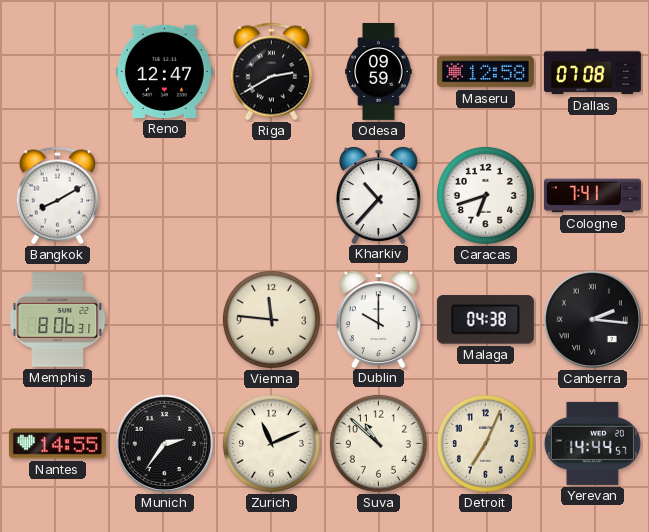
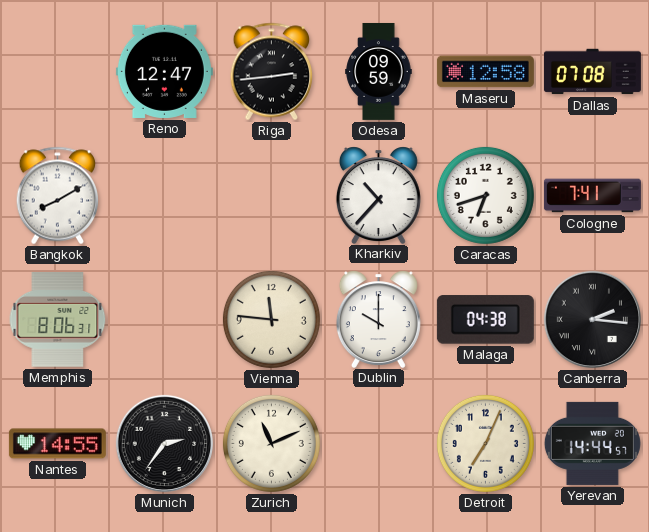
Riga: 2:40 -> 2:44
Suva: 10:52 -> none
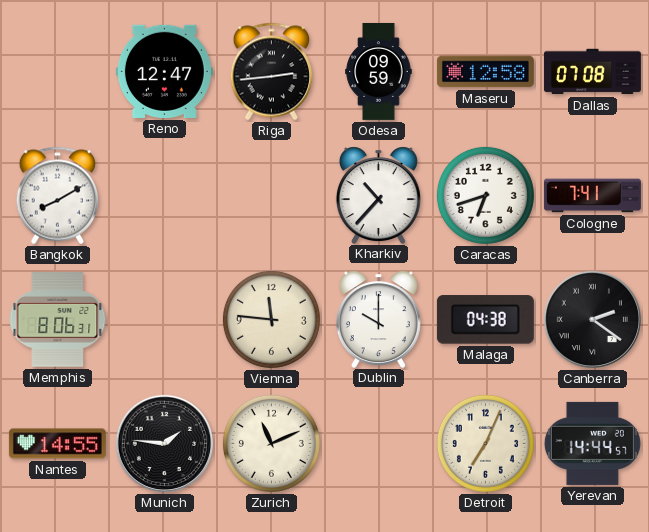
Canberra: 2:16 -> 2:21
Munich: 2:36 -> 1:46
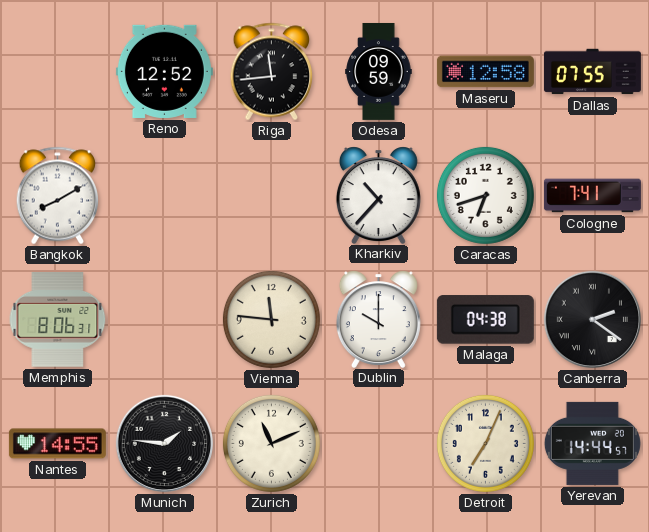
Reno: 12:47 -> 12:52
Riga: 2:44 -> 11:44
Dallas: 07:08 -> 07:55
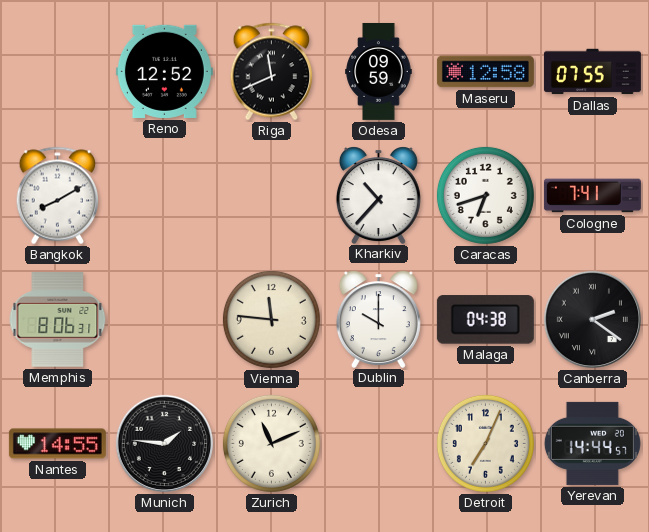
Riga: 11:44 -> 11:41
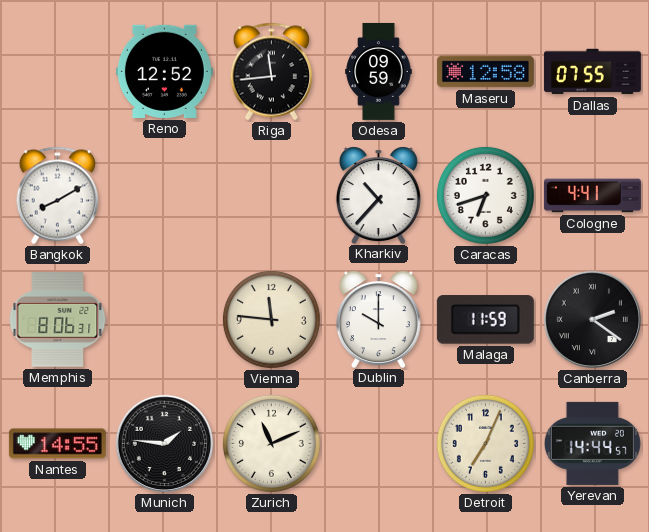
Riga: 11:41 -> 11:44
Cologne: 7:41 -> 4:41
Malaga: 04:38 -> 11:59
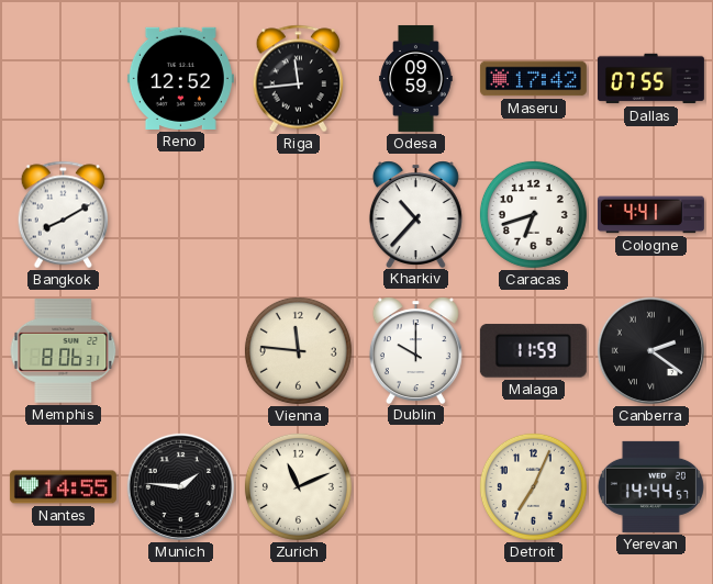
Maseru: 12:58 -> 17:42
